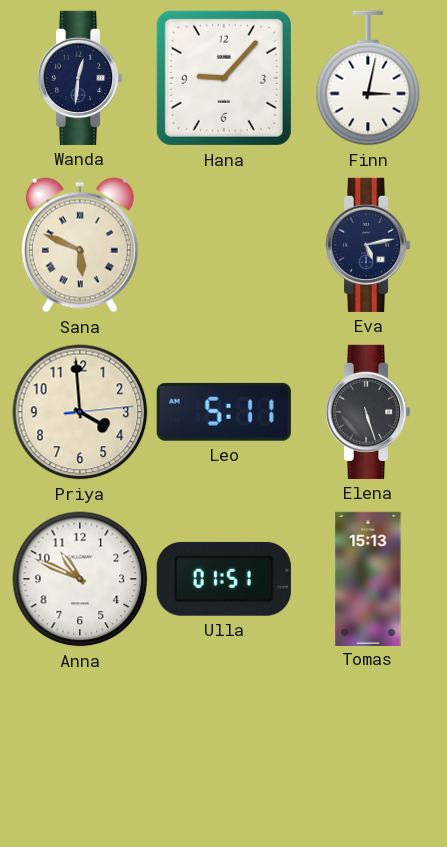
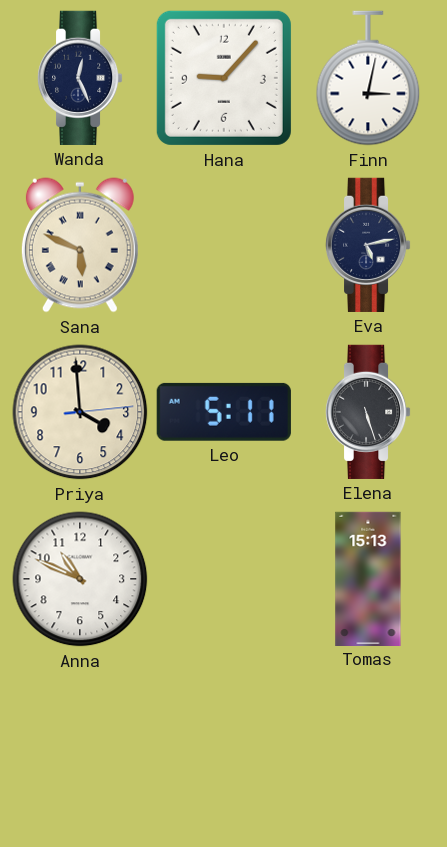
Wanda: 12:31 -> 12:26
Ulla: 01:51 -> none
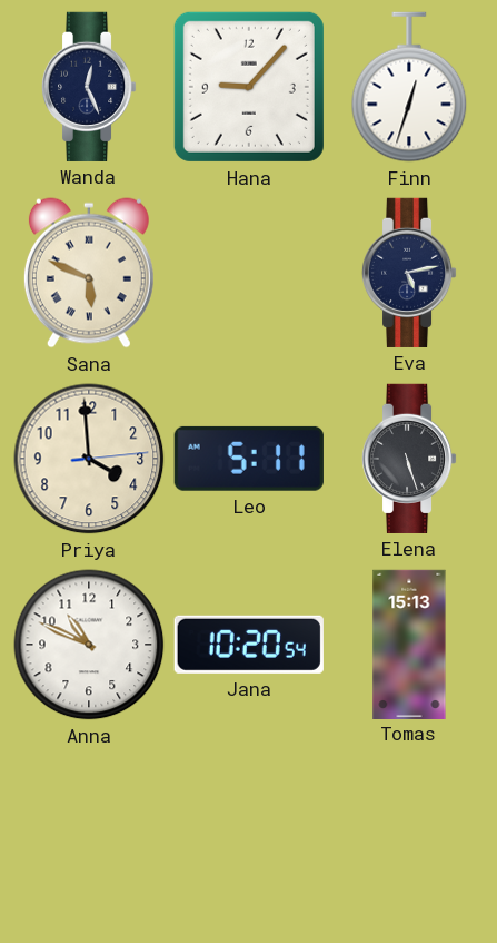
Finn: 3:02 -> 12:33
Jana: none -> 10:20
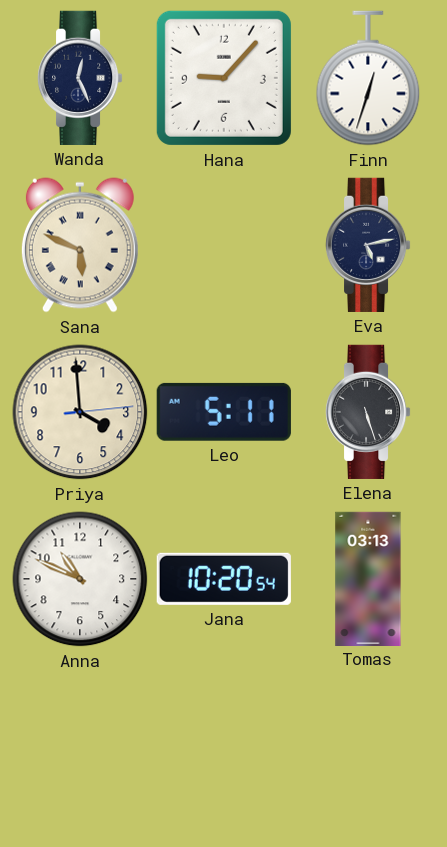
Tomas: 15:13 -> 03:13
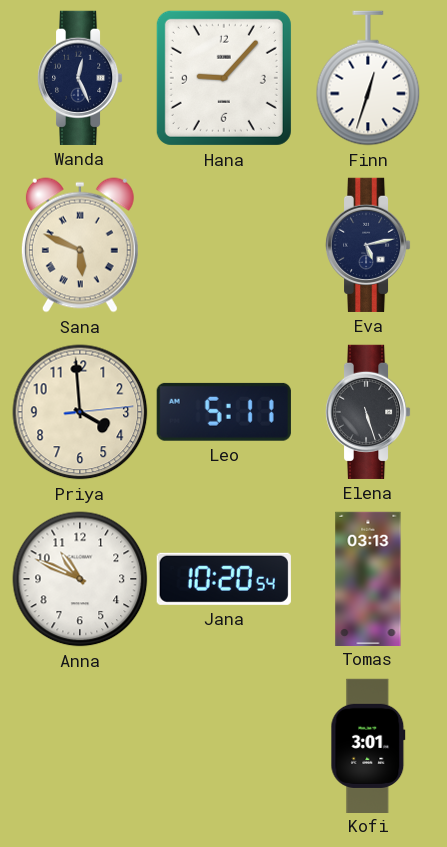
Kofi: none -> 3:01
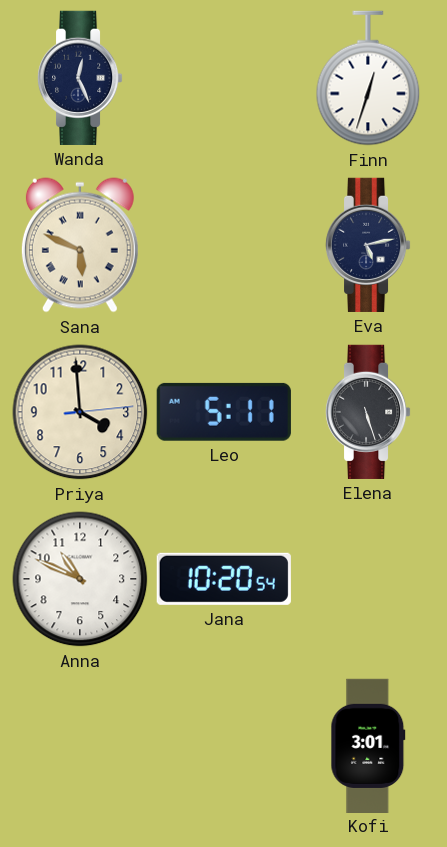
Hana: 9:07 -> none
Tomas: 03:13 -> none
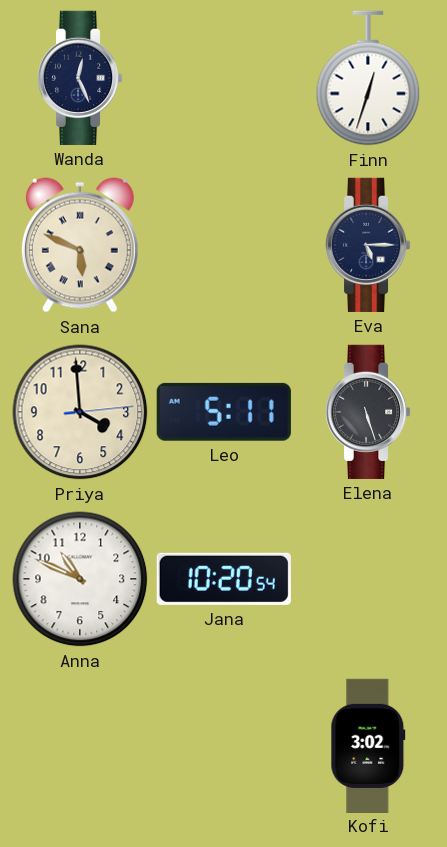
Eva: 5:13 -> 5:15
Kofi: 3:01 -> 3:02
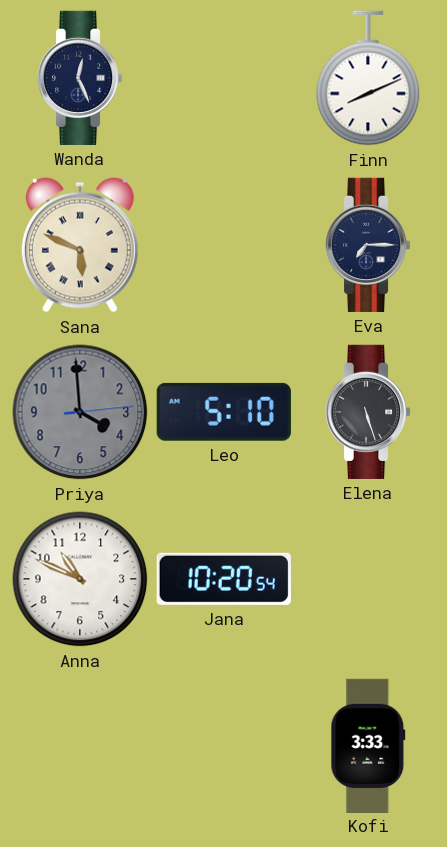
Finn: 12:33 -> 8:11
Eva: 5:15 -> 7:15
Priya dial: cream -> grey
Leo: 5:11 -> 5:10
Kofi: 3:02 -> 3:33
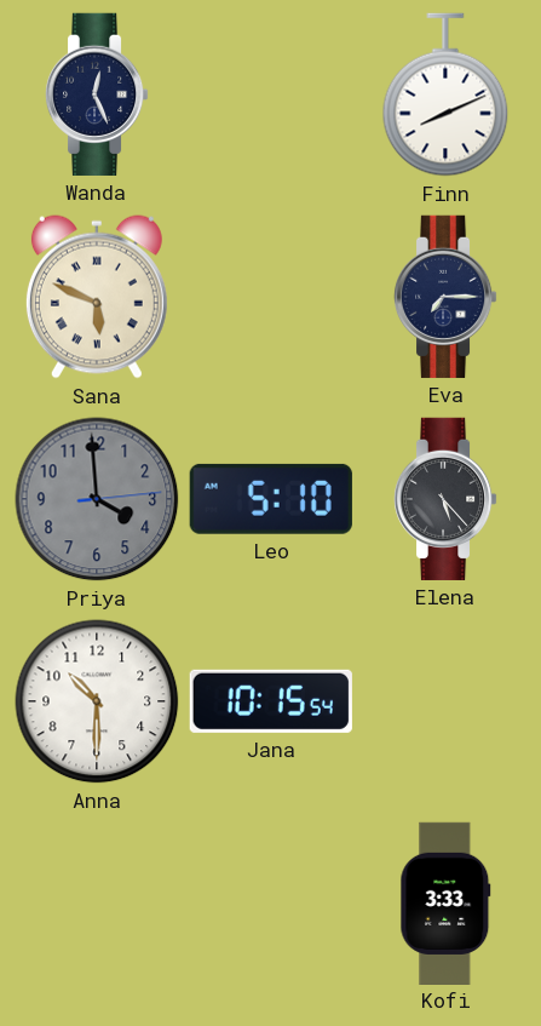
Elena: 5:27 -> 5:23
Anna: 10:49 -> 10:30
Jana: 10:20 -> 10:15
